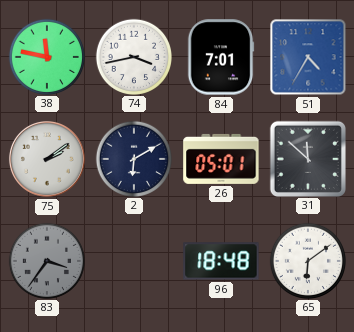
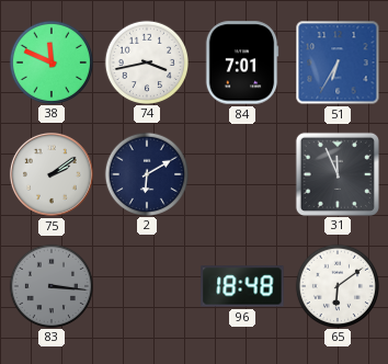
38: 11:47 -> 11:49
51: 4:35 -> 6:35
26: 05:01 -> none
31: 11:52 -> 11:56
83: 3:36 -> 3:16
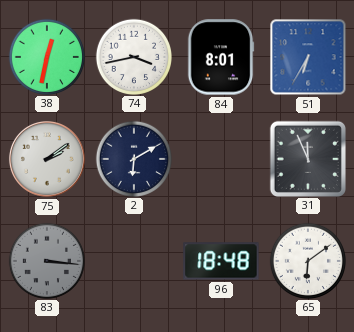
38: 11:49 -> 12:32
84: 7:01 -> 8:01
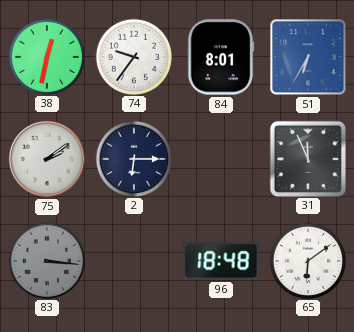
74: 3:43 -> 9:36
2: 6:10 -> 6:15
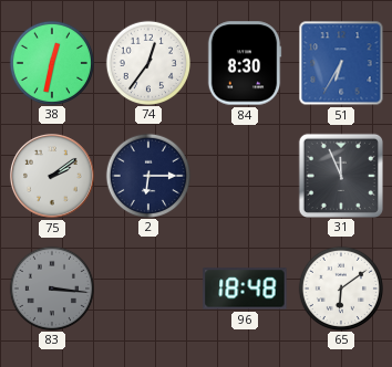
74: 9:36 -> 12:36
84: 8:01 -> 8:30
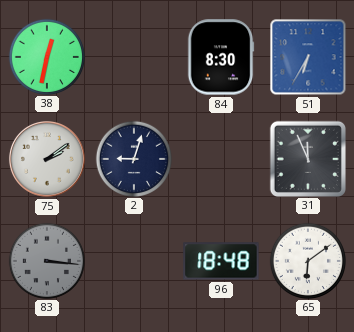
74: 12:36 -> none
2: 6:15 -> 9:03
